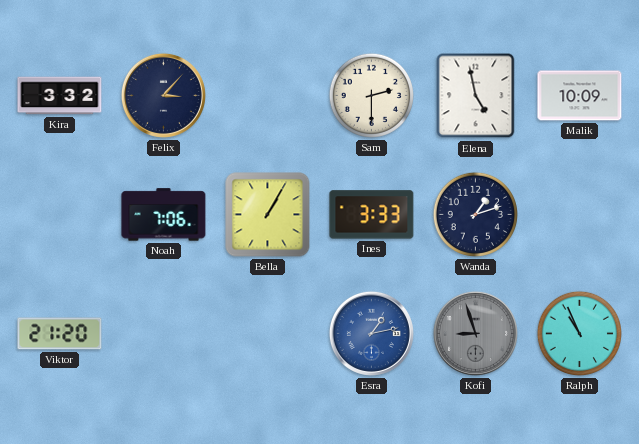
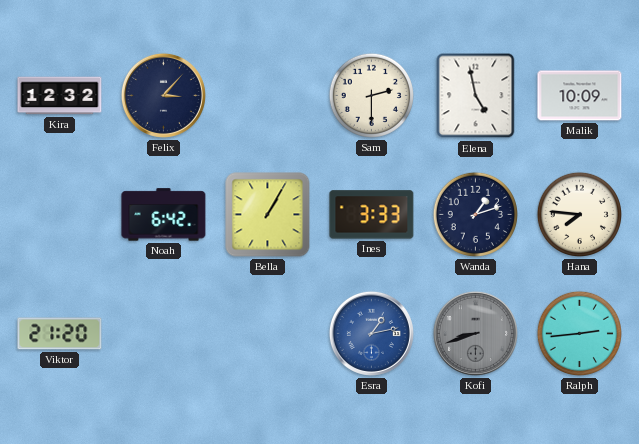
Kira: 3:32 -> 12:32
Noah: 7:06 -> 6:42
Hana: none -> 7:46
Kofi: 8:57 -> 8:42
Ralph: 10:56 -> 2:44
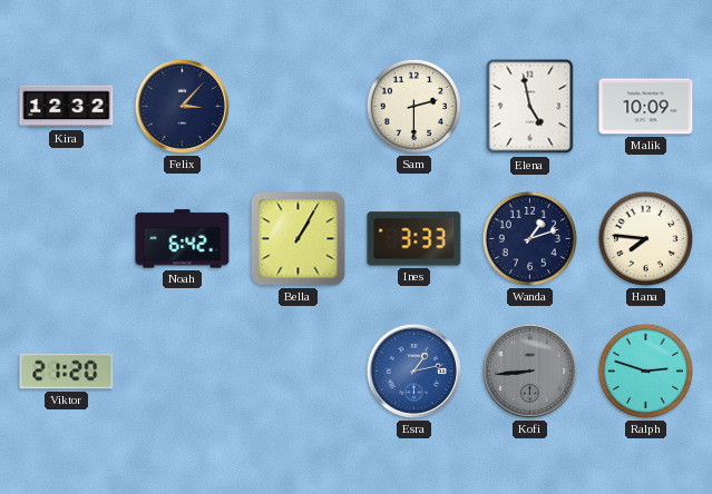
Kofi: 8:42 -> 8:44
Ralph: 2:44 -> 2:48
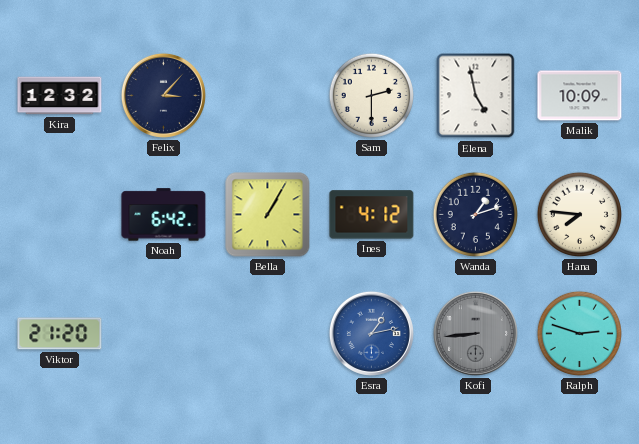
Ines: 3:33 -> 4:12
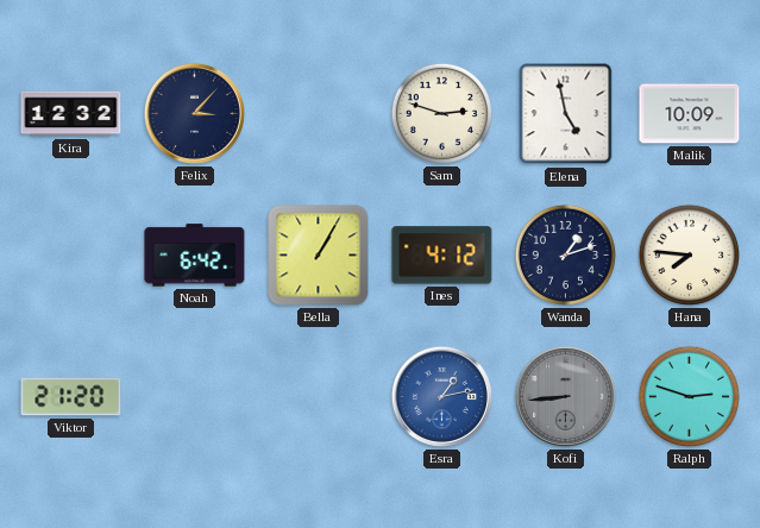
Sam: 2:30 -> 2:48
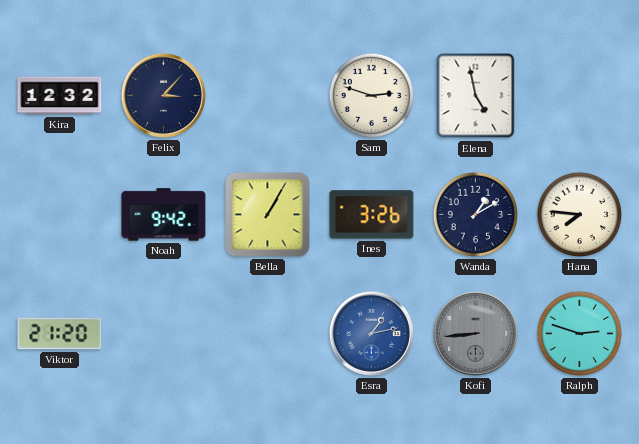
Malik: 10:09 -> none
Noah: 6:42 -> 9:42
Ines: 4:12 -> 3:26
Wanda: 1:12 -> 1:10
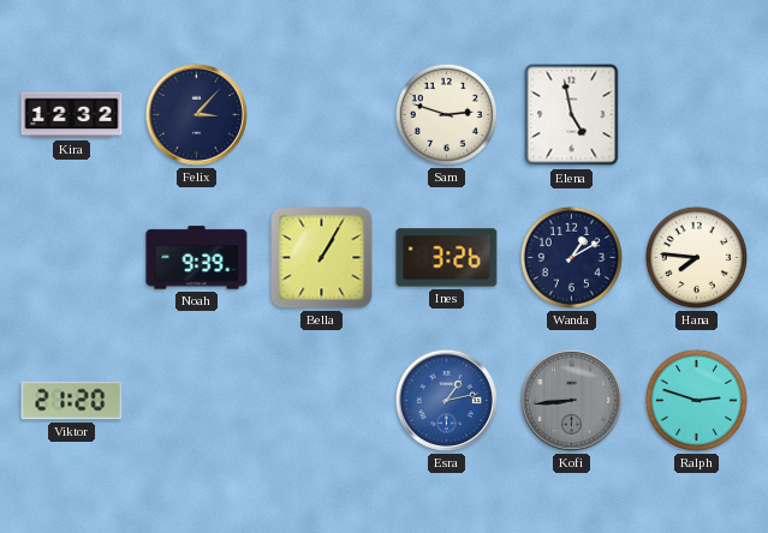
Noah: 9:42 -> 9:39
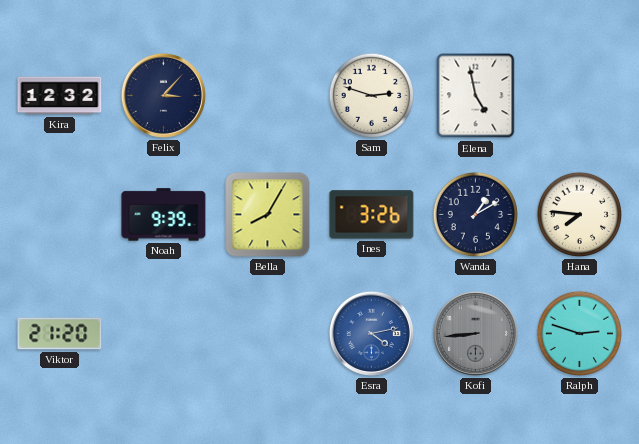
Bella: 1:05 -> 8:05
Esra: 1:13 -> 4:13
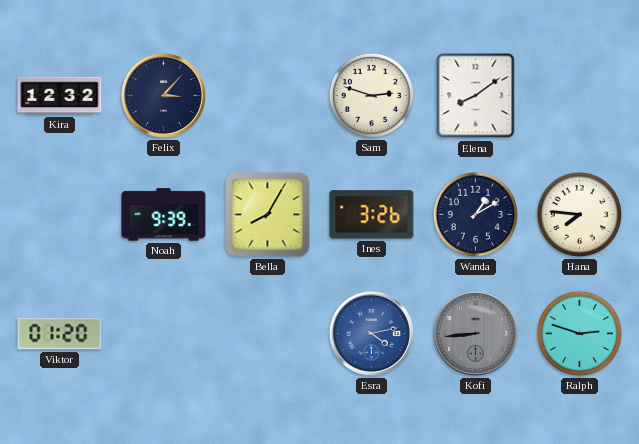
Elena: 4:58 -> 8:09
Viktor: 21:20 -> 01:20
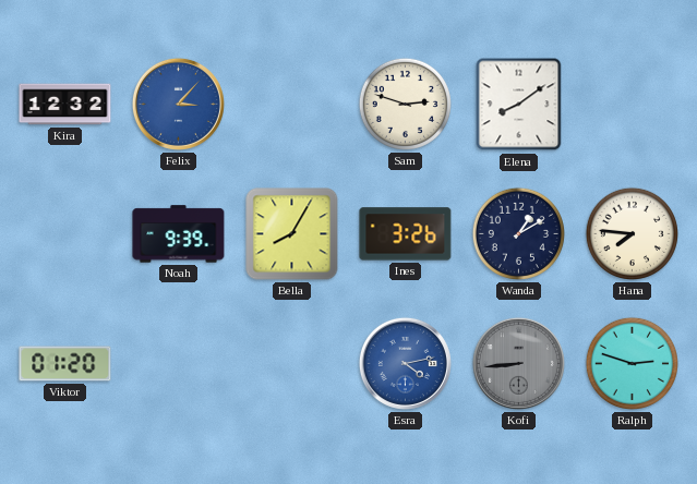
Felix dial: navy -> blue
